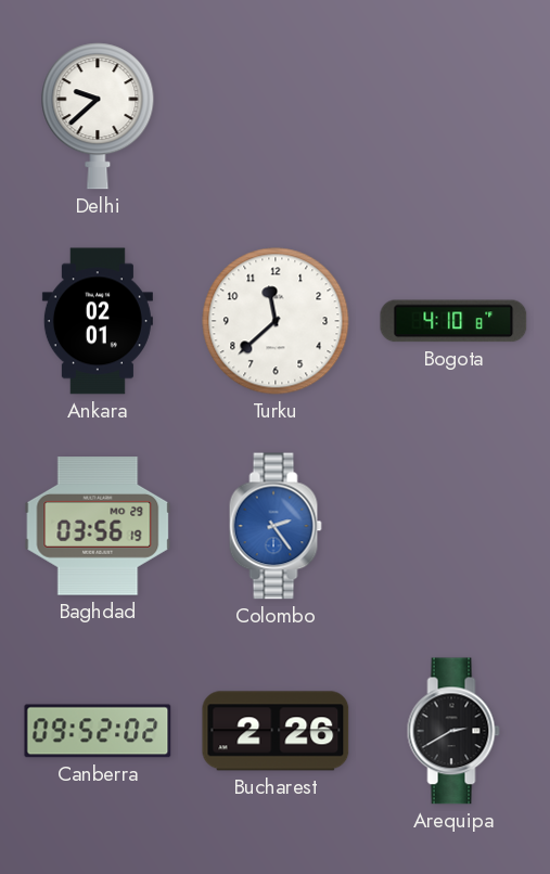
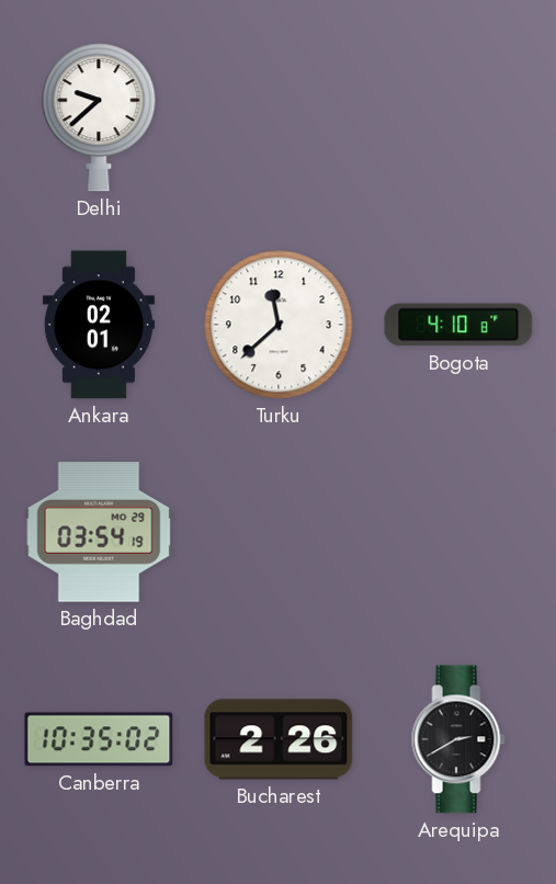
Baghdad: 03:56 -> 03:54
Colombo: 2:24 -> none
Canberra: 09:52 -> 10:35
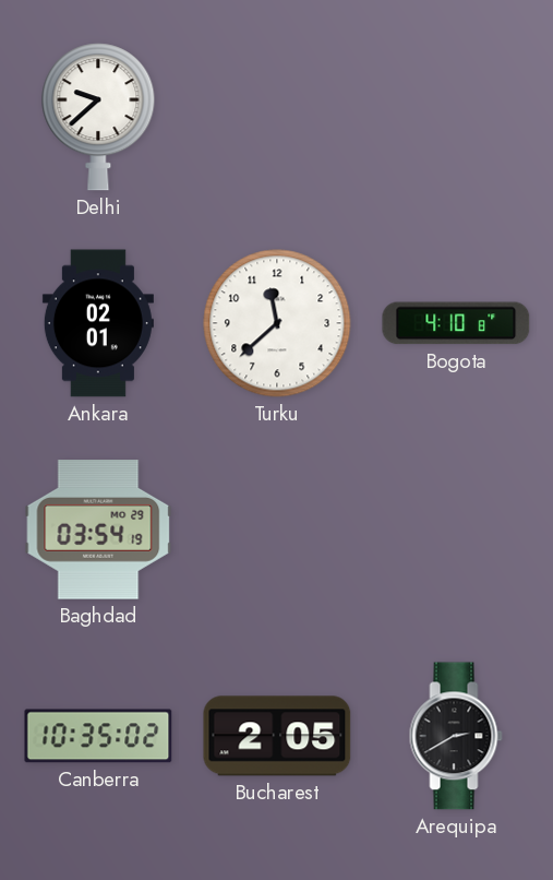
Bucharest: 2:26 -> 2:05
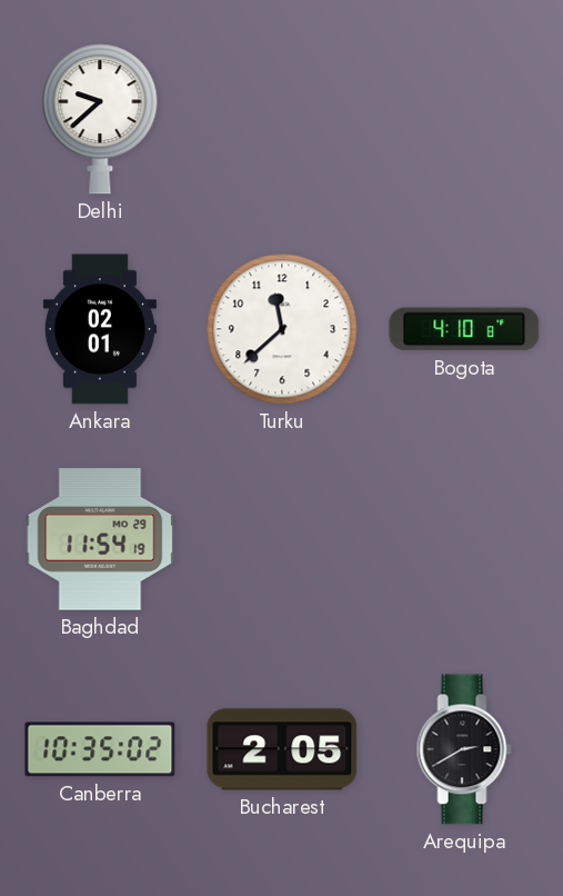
Baghdad: 03:54 -> 11:54
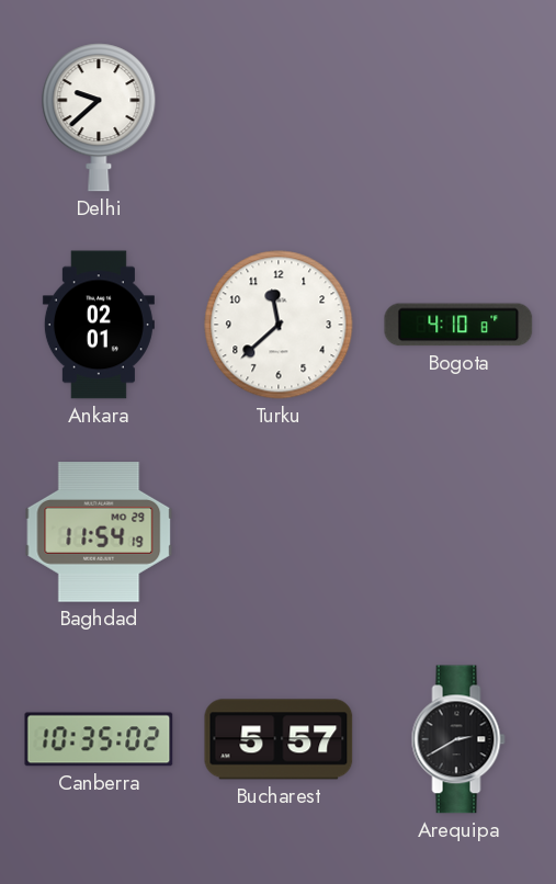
Bucharest: 2:05 -> 5:57
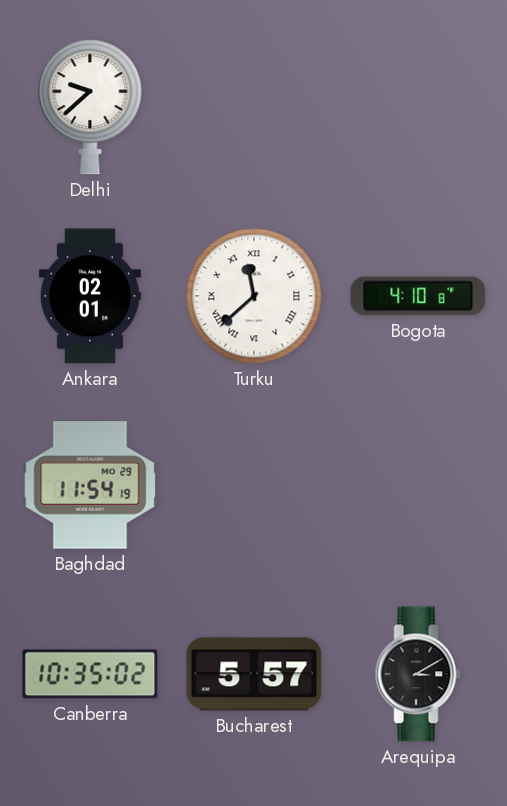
Turku numerals: Arabic -> Roman
Arequipa: 2:40 -> 3:10
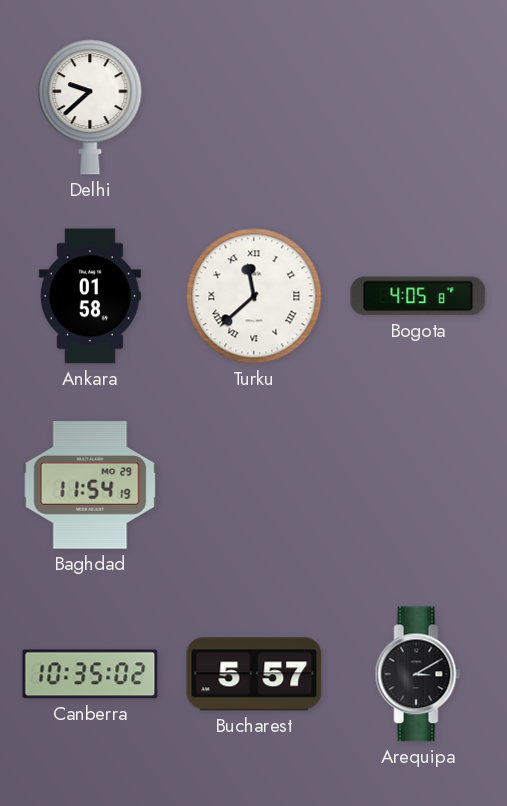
Ankara: 02:01 -> 01:58
Bogota: 4:10 -> 4:05
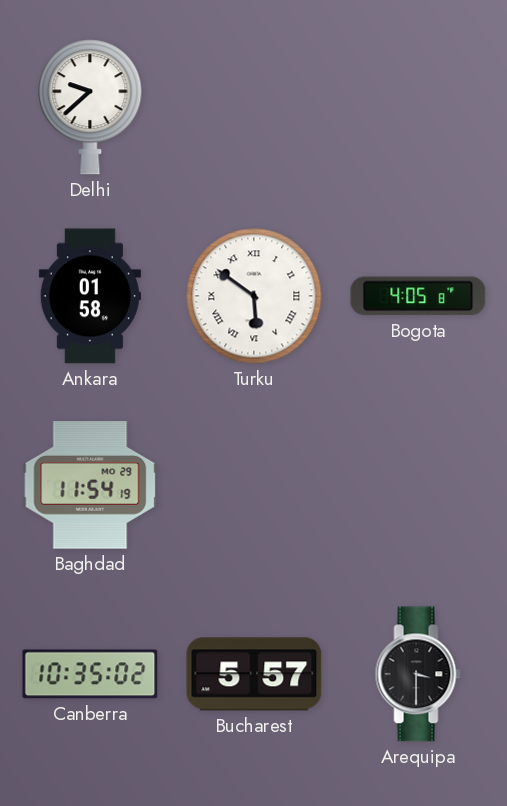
Turku: 11:38 -> 5:51
Arequipa: 3:10 -> 3:30
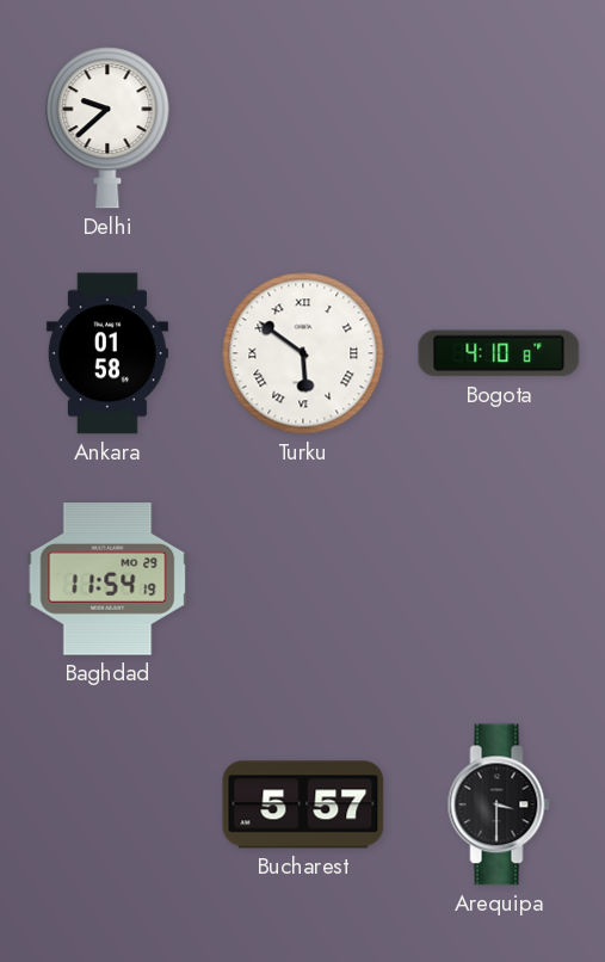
Bogota: 4:05 -> 4:10
Canberra: 10:35 -> none
